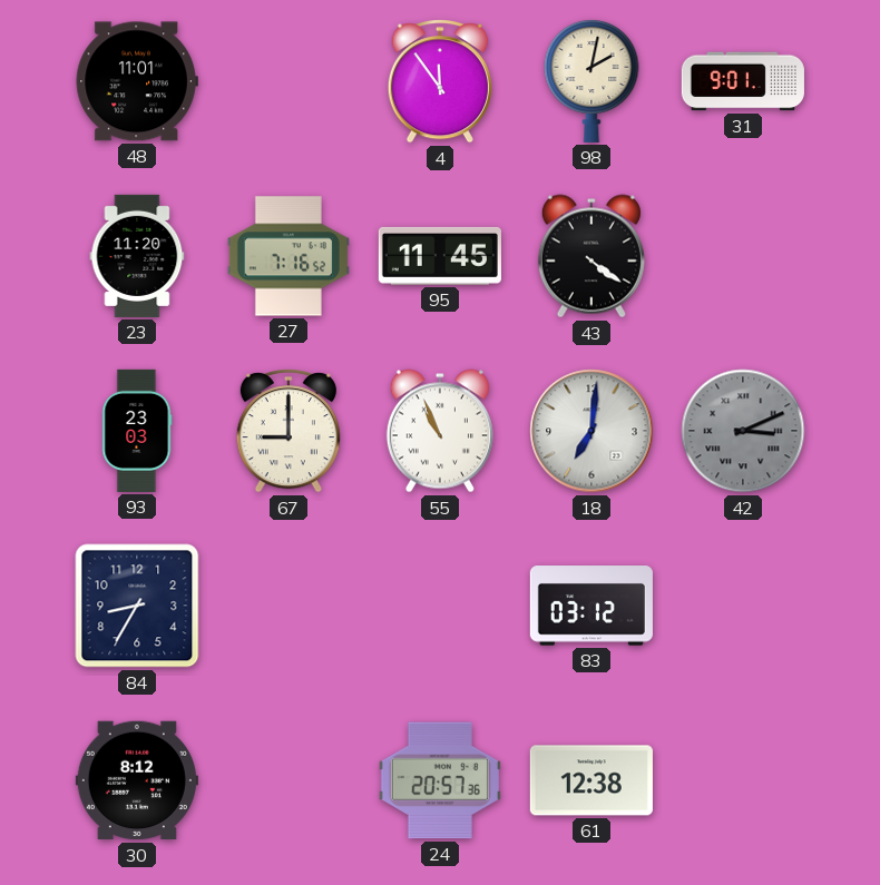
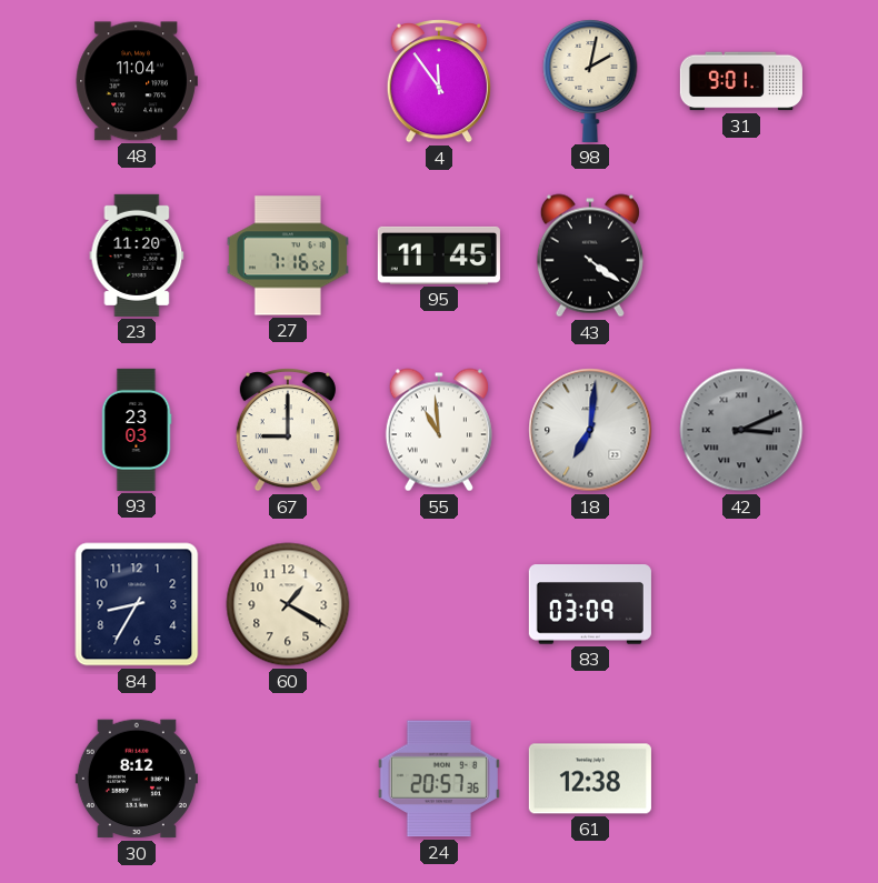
48: 11:01 -> 11:04
55: 10:56 -> 10:59
60: none -> 1:20
83: 03:12 -> 03:09
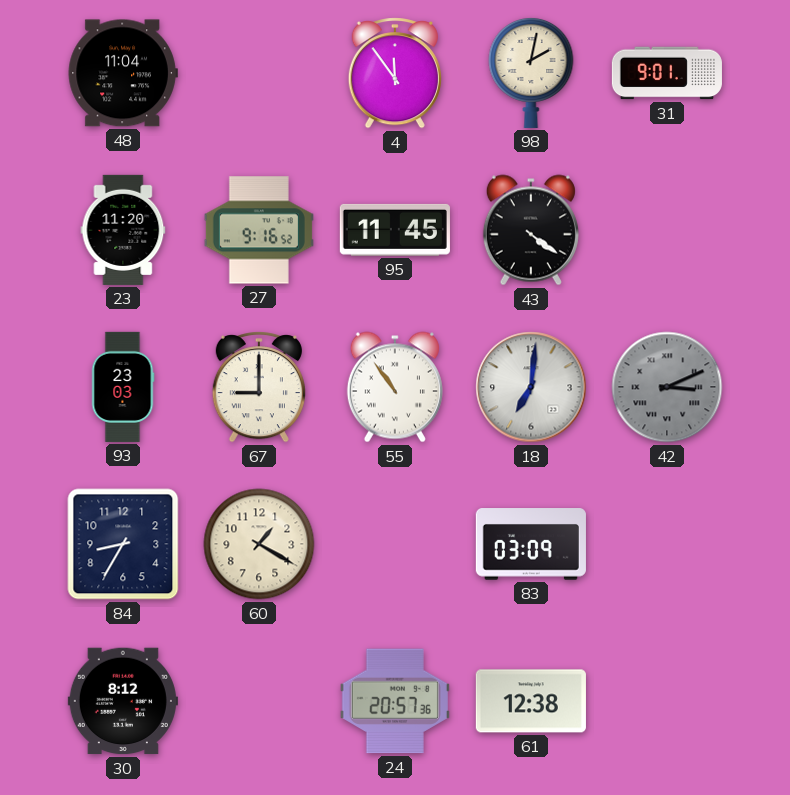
27: 7:16 -> 9:16
55: 10:59 -> 10:54
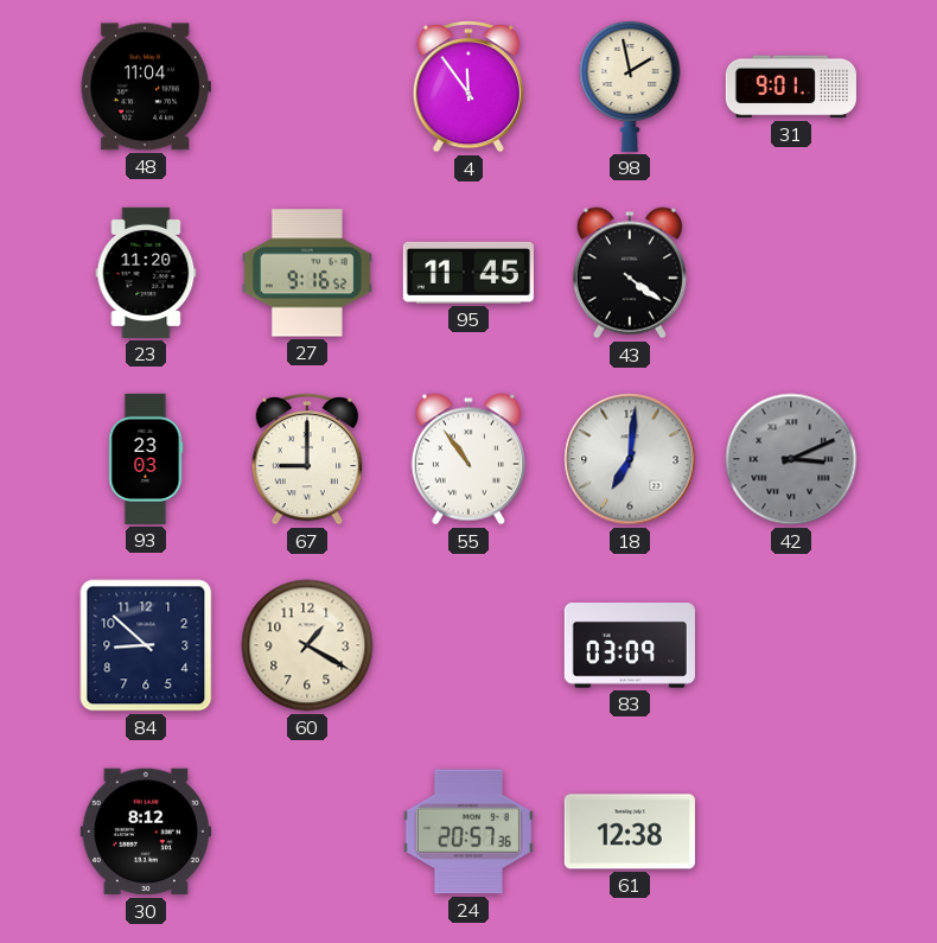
98: 2:02 -> 1:58
84: 8:35 -> 8:52
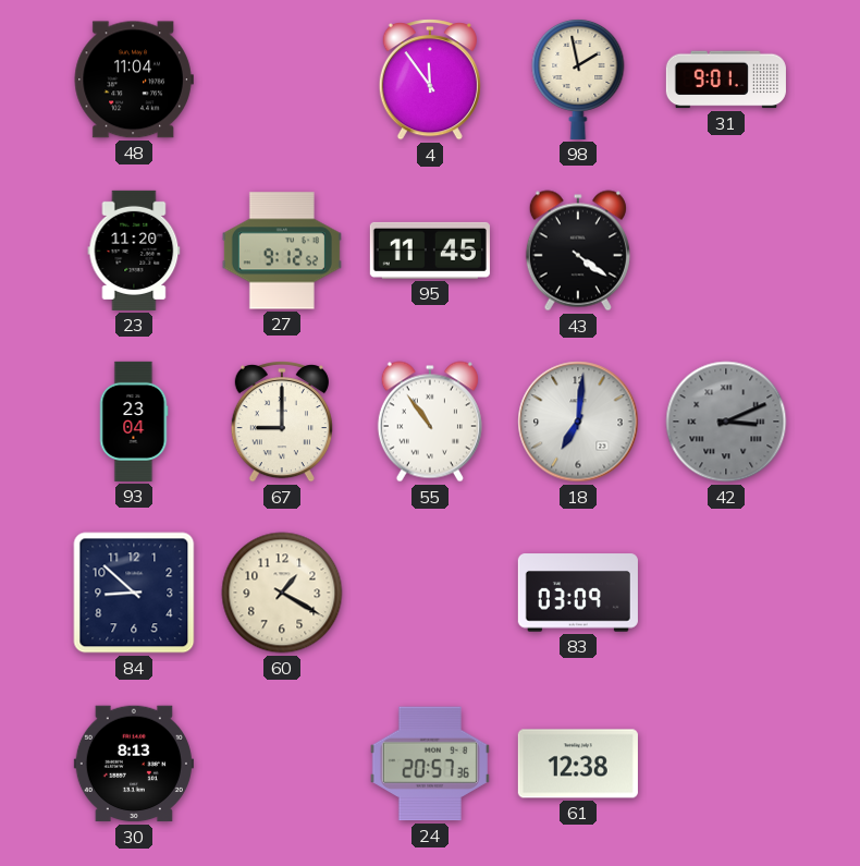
27: 9:16 -> 9:12
93: 23:03 -> 23:04
30: 8:12 -> 8:13
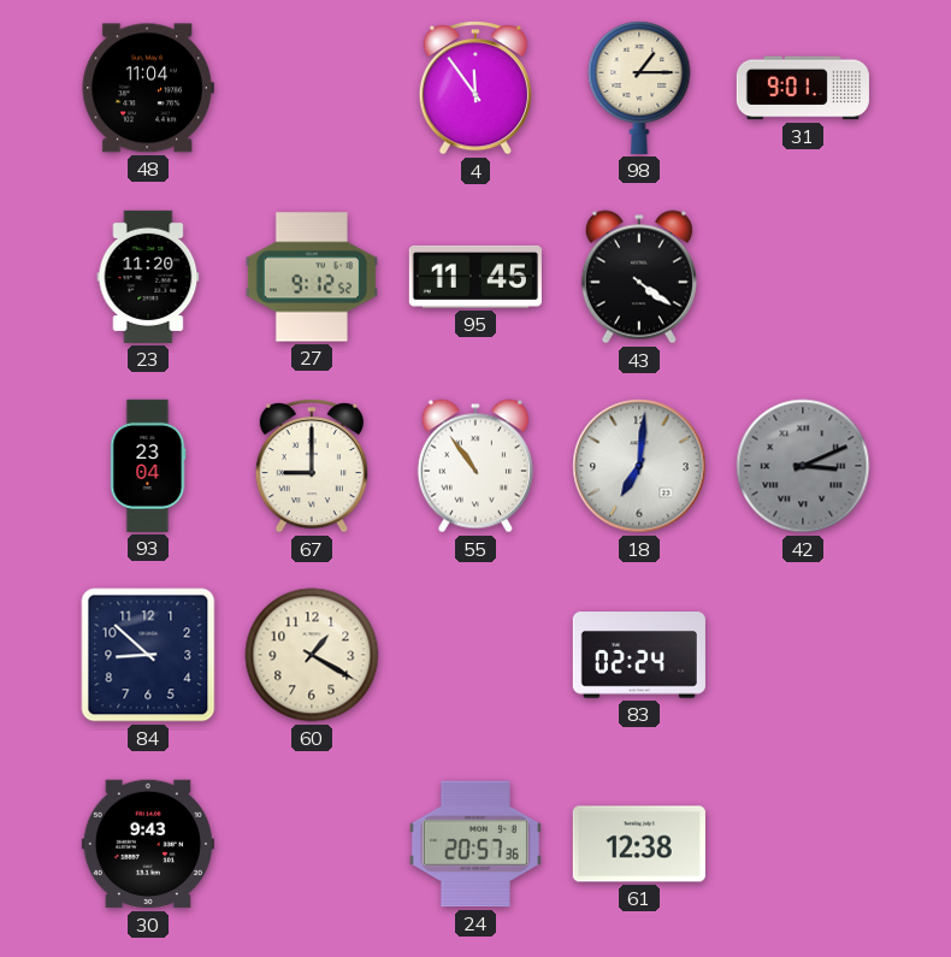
98: 1:58 -> 1:15
83: 03:09 -> 02:24
30: 8:13 -> 9:43
